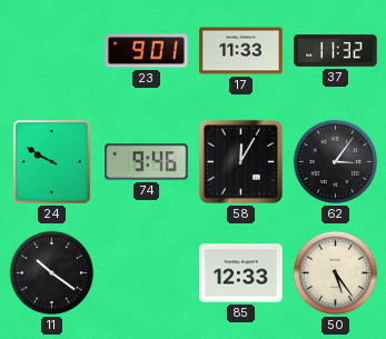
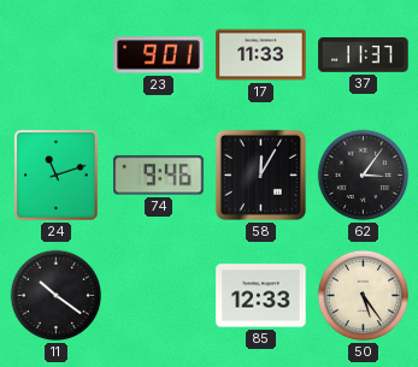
37: 11:32 -> 11:37
24: 9:50 -> 11:12
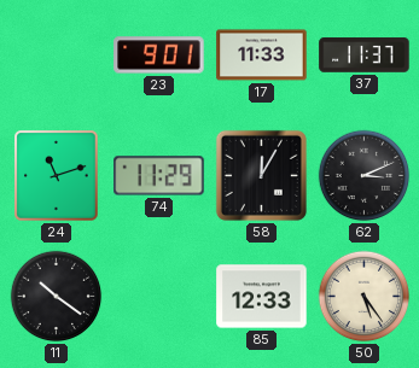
74: 9:46 -> 11:29
62: 3:06 -> 3:11
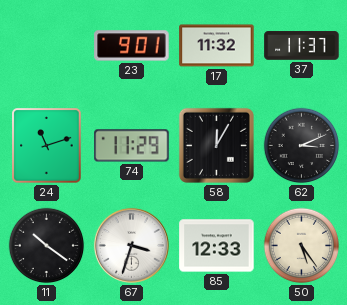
17: 11:33 -> 11:32
67: none -> 3:33
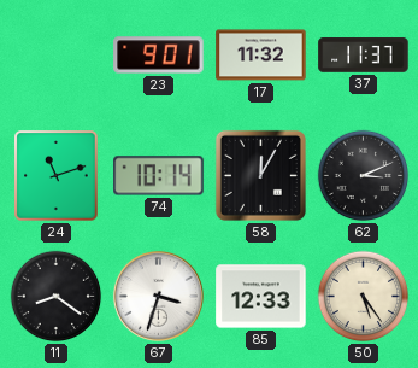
74: 11:29 -> 10:14
11: 10:21 -> 8:21
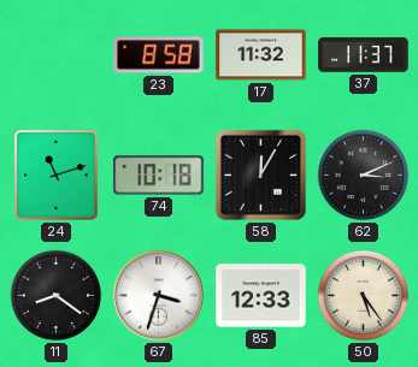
23: 9:01 -> 8:58
74: 10:14 -> 10:18
